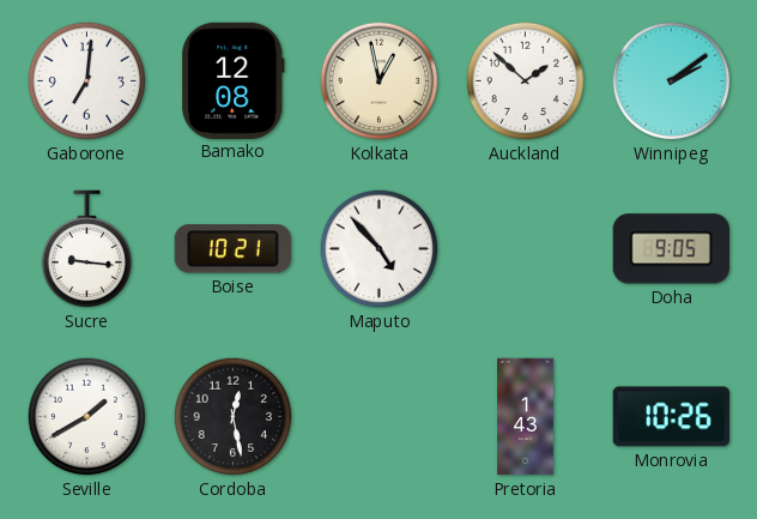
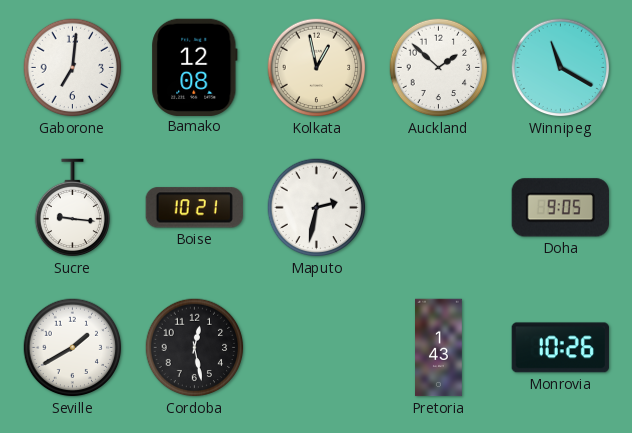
Winnipeg: 2:09 -> 11:20
Maputo: 4:53 -> 2:32
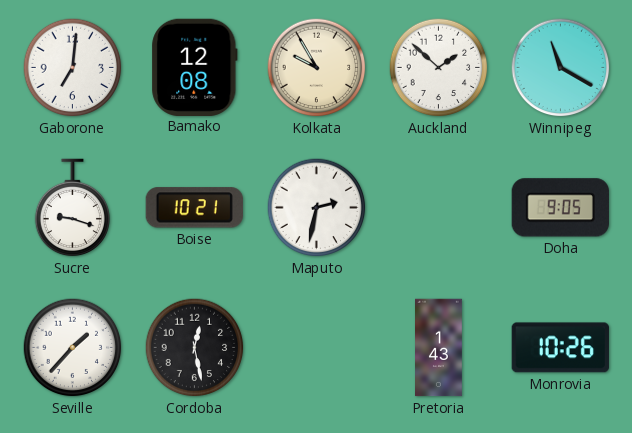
Kolkata: 12:58 -> 9:55
Sucre: 9:16 -> 9:18
Seville: 1:40 -> 1:37
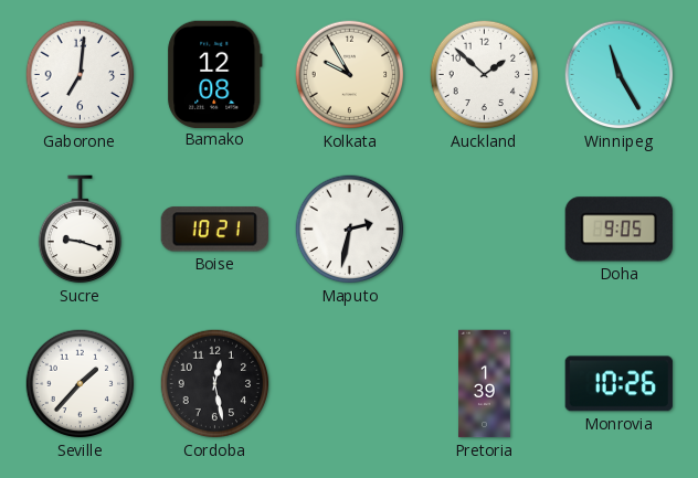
Winnipeg: 11:20 -> 11:25
Pretoria: 1:43 -> 1:39
